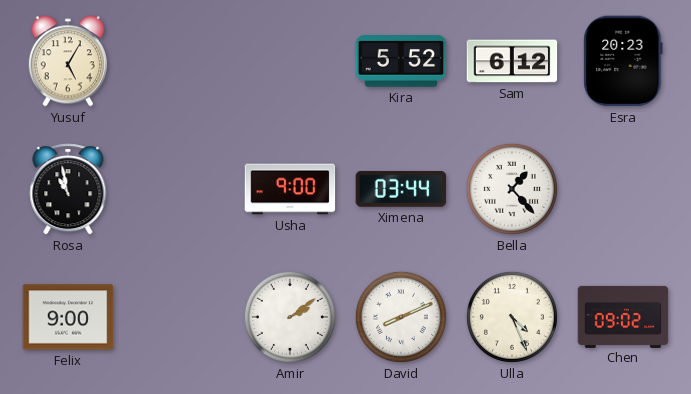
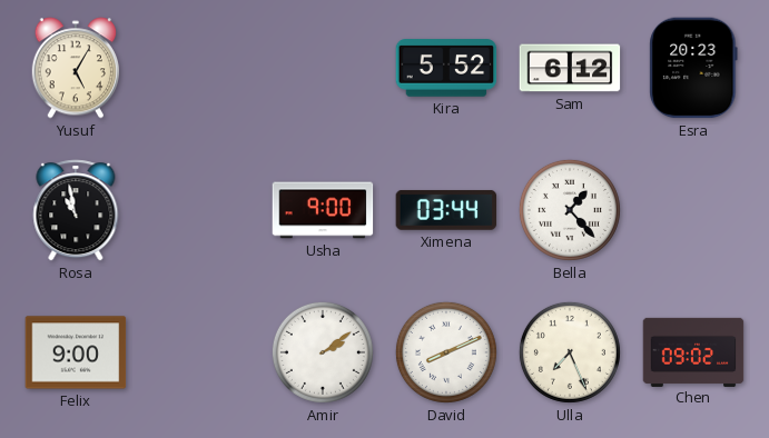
Ulla: 4:26 -> 7:26
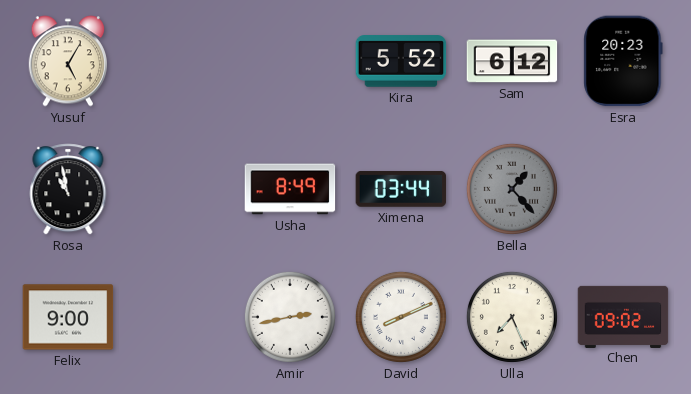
Usha: 9:00 -> 8:49
Bella dial: white -> grey
Amir: 2:09 -> 2:43
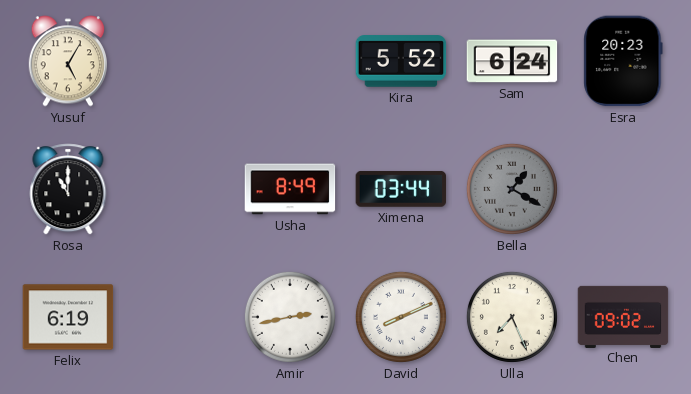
Sam: 6:12 -> 6:24
Rosa: 10:58 -> 11:00
Bella: 1:23 -> 1:20
Felix: 9:00 -> 6:19
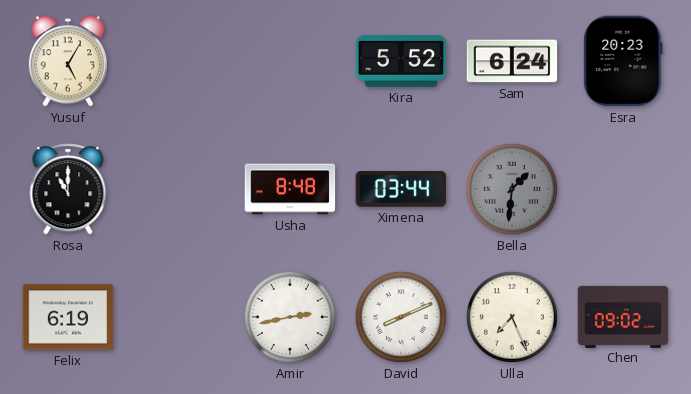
Usha: 8:49 -> 8:48
Bella: 1:20 -> 1:31
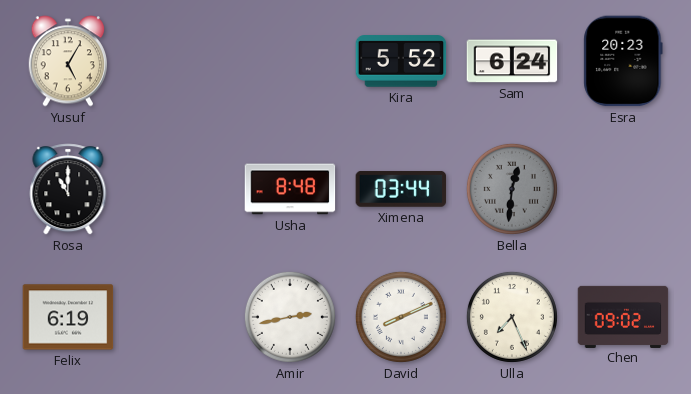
Bella: 1:31 -> 12:31
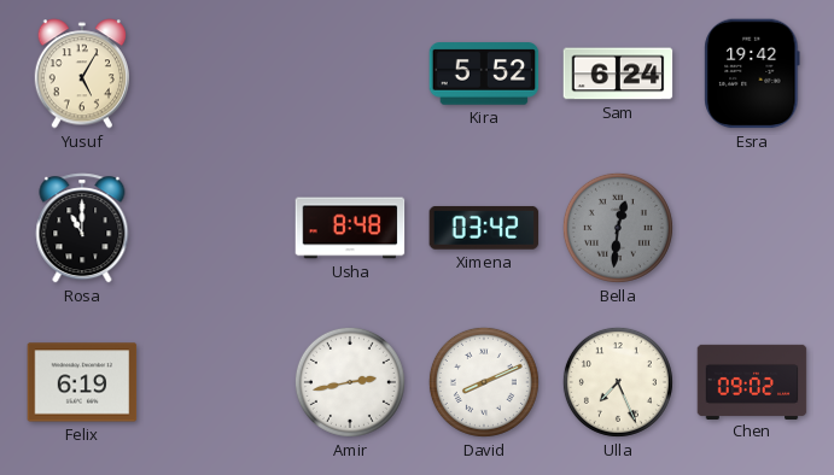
Esra: 20:23 -> 19:42
Ximena: 03:44 -> 03:42
